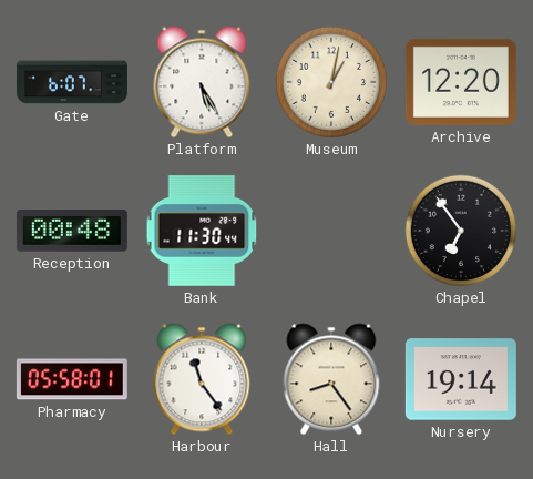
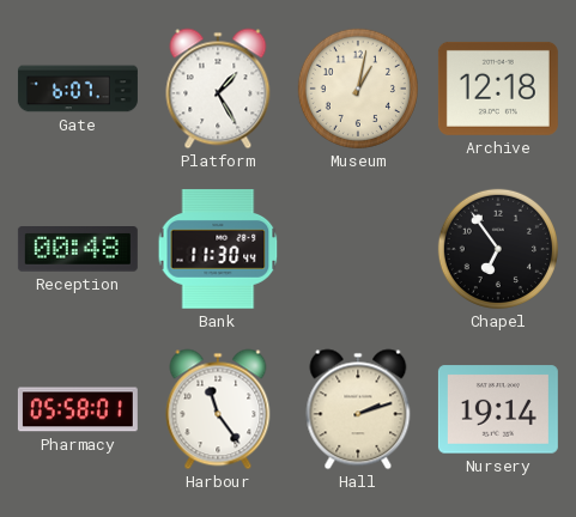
Platform: 5:25 -> 1:25
Archive: 12:20 -> 12:18
Hall: 8:24 -> 2:12
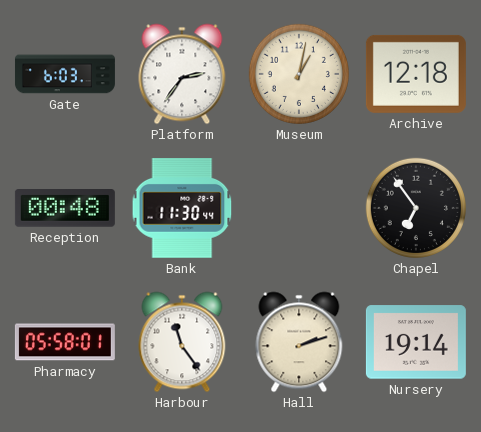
Gate: 6:07 -> 6:03
Platform: 1:25 -> 2:36
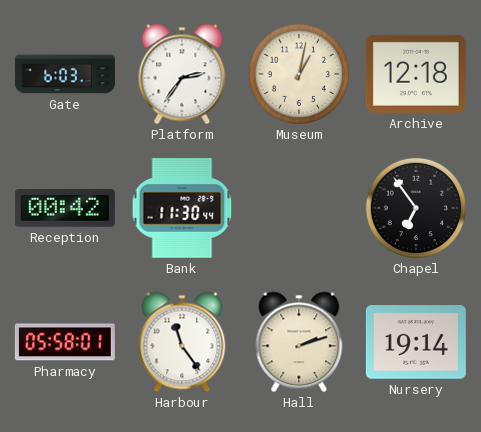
Reception: 00:48 -> 00:42
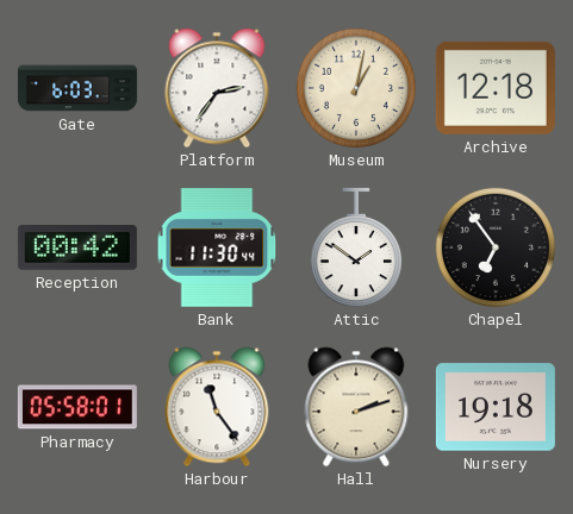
Attic: none -> 1:51
Nursery: 19:14 -> 19:18
